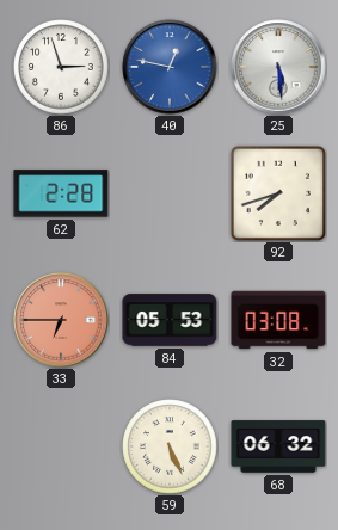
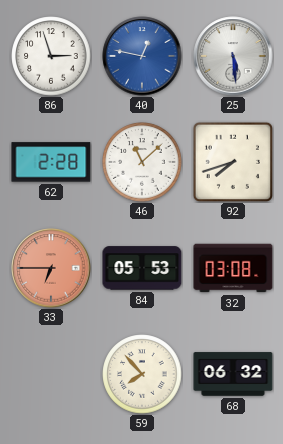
46: none -> 11:08
59: 5:26 -> 7:53
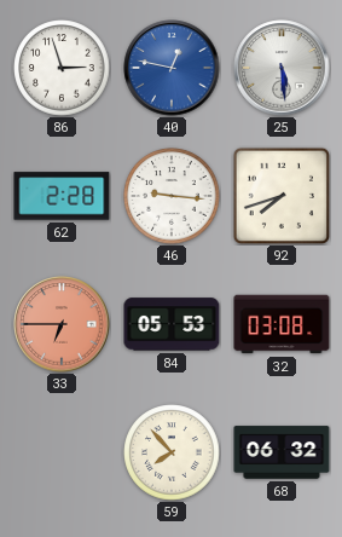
46: 11:08 -> 9:16
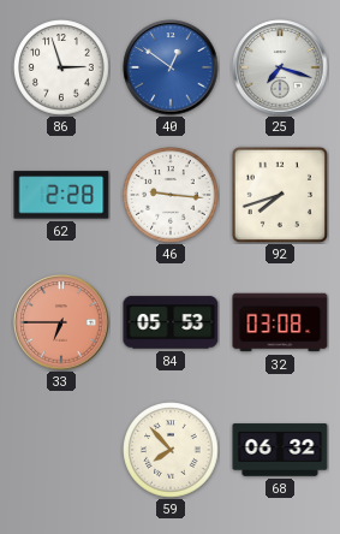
40: 12:47 -> 12:51
25: 5:29 -> 7:18
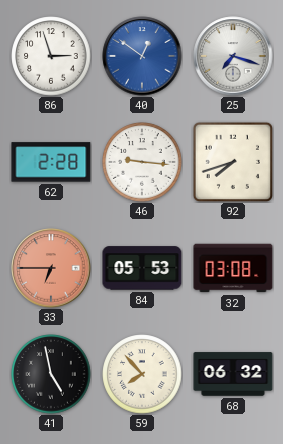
41: none -> 4:58
